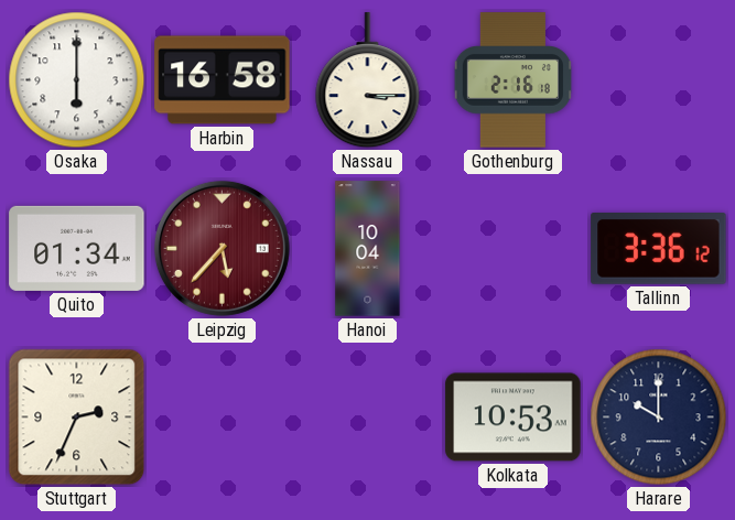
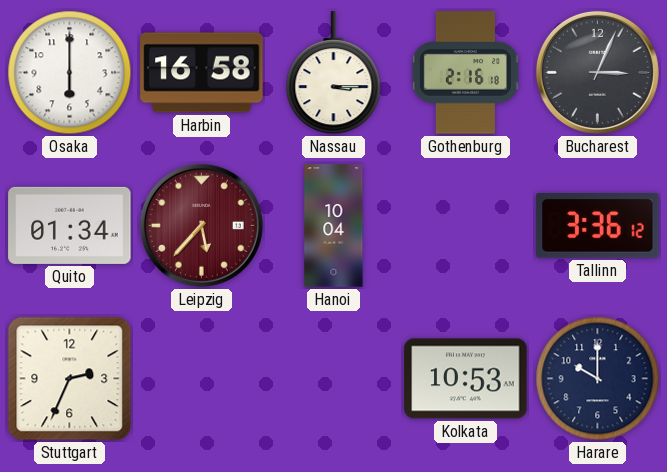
Bucharest: none -> 3:04
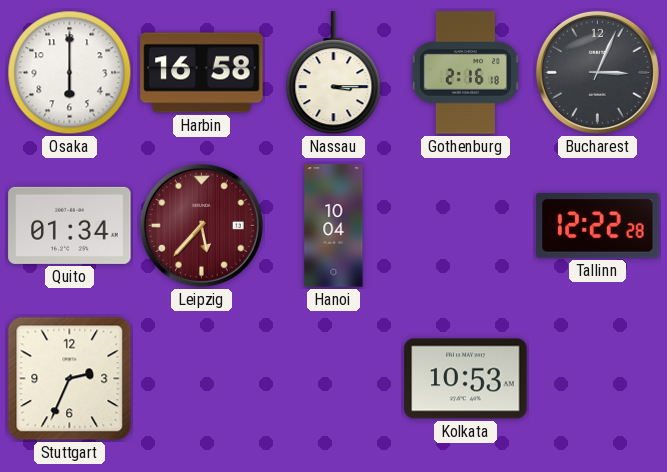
Tallinn: 3:36 -> 12:22
Harare: 10:00 -> none
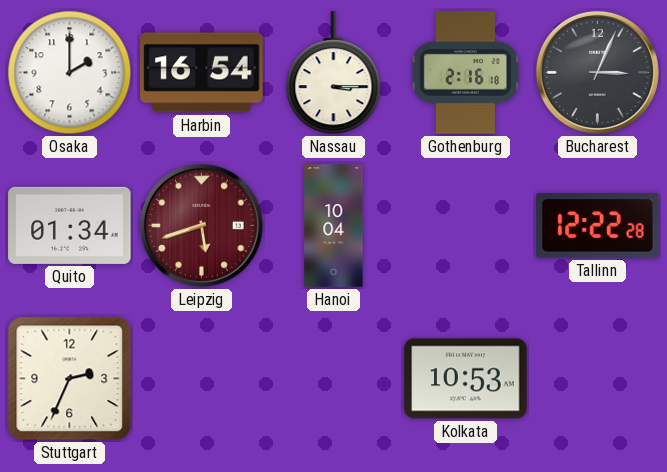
Osaka: 6:00 -> 2:00
Harbin: 16:58 -> 16:54
Leipzig: 5:37 -> 5:42
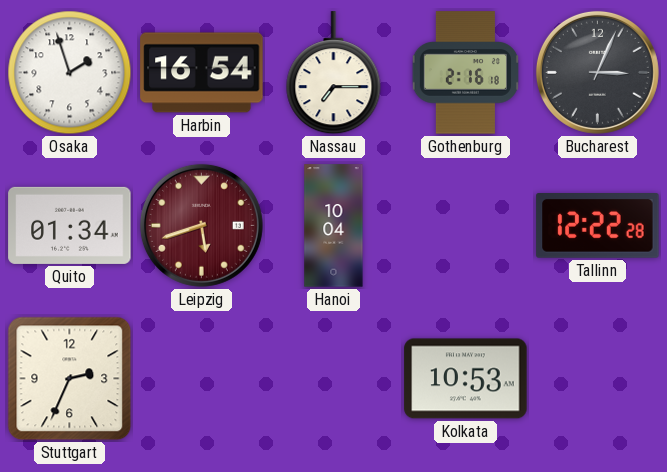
Osaka: 2:00 -> 1:57
Nassau: 3:15 -> 7:15
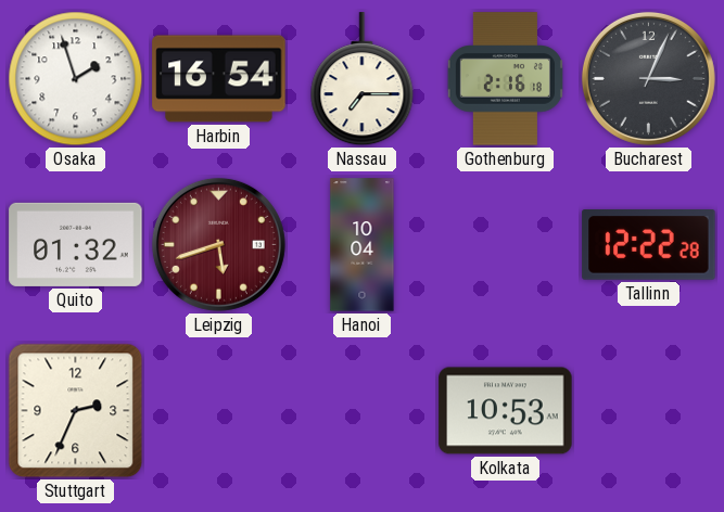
Quito: 01:34 -> 01:32
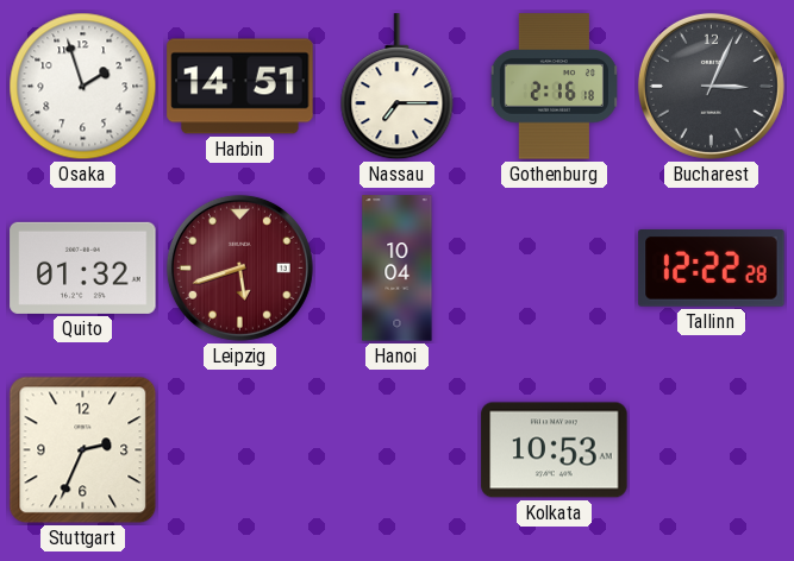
Harbin: 16:54 -> 14:51
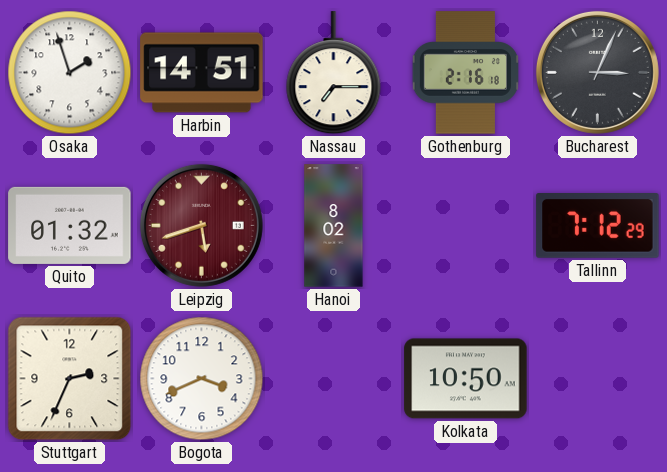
Hanoi: 10:04 -> 8:02
Tallinn: 12:22 -> 7:12
Bogota: none -> 3:41
Kolkata: 10:53 -> 10:50
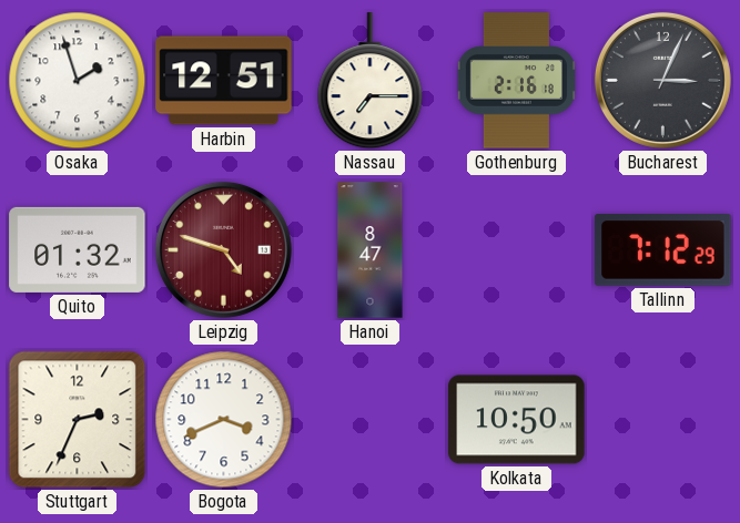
Harbin: 14:51 -> 12:51
Leipzig: 5:42 -> 4:48
Hanoi: 8:02 -> 8:47
